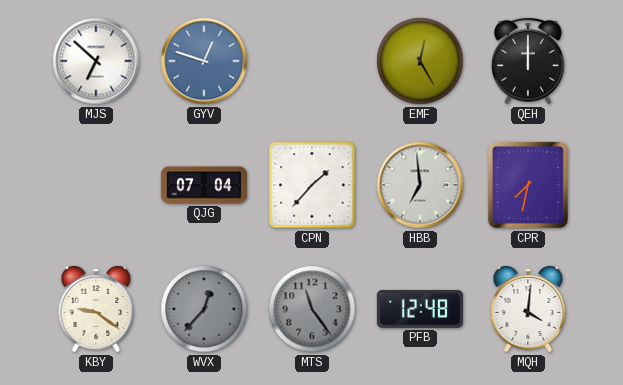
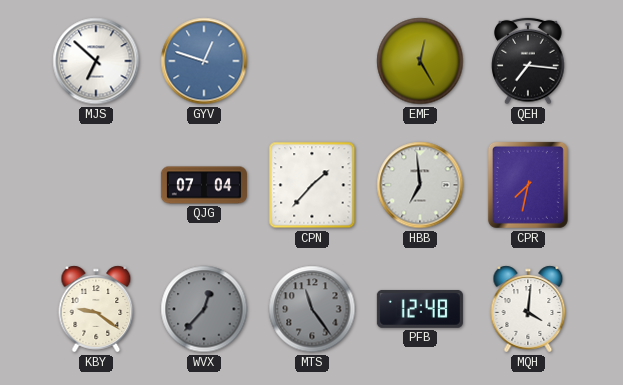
QEH: 12:00 -> 7:16
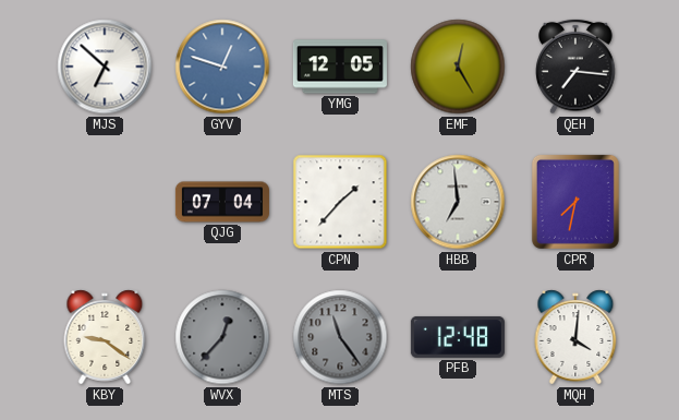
YMG: none -> 12:05
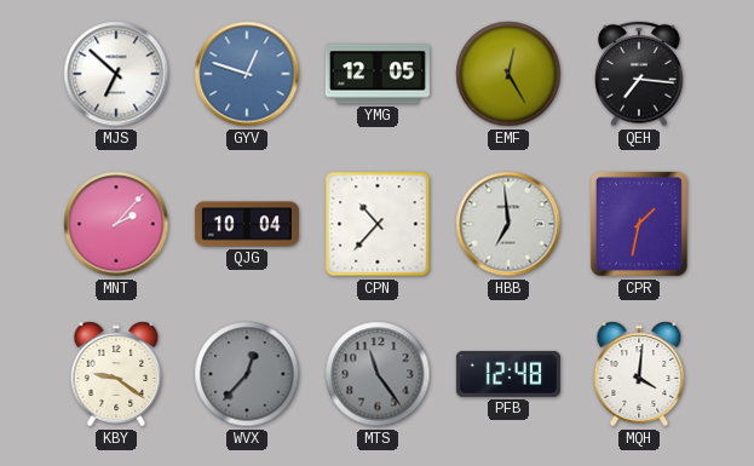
MNT: none -> 2:07
QJG: 07:04 -> 10:04
CPN: 1:37 -> 10:37
CPR: 7:32 -> 1:32
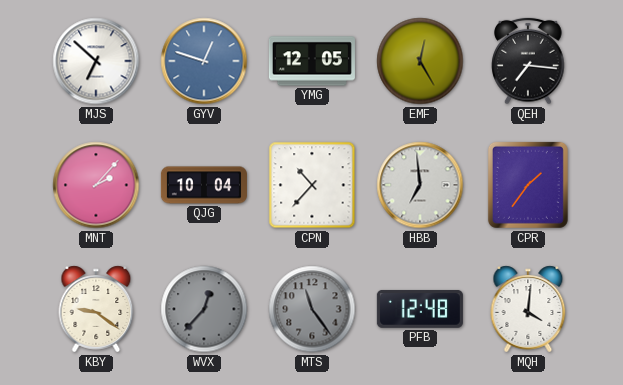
CPR: 1:32 -> 1:36
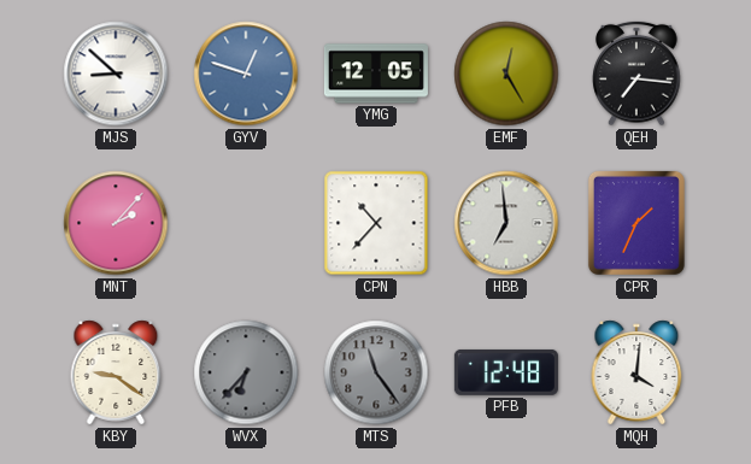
MJS: 6:52 -> 8:52
QJG: 10:04 -> none
CPR: 1:36 -> 1:34
WVX: 12:37 -> 6:37
